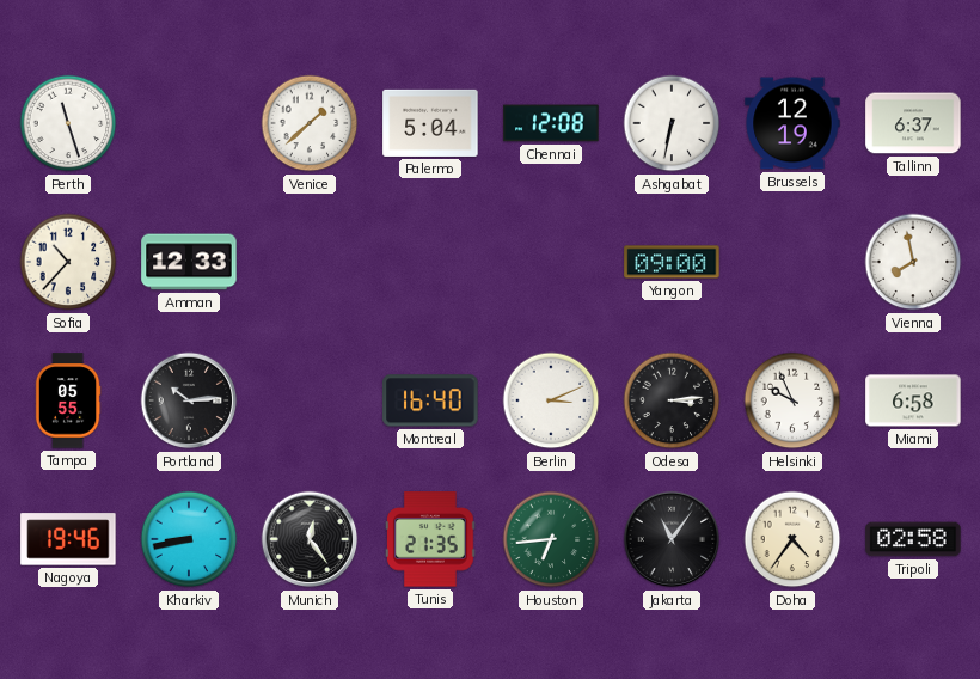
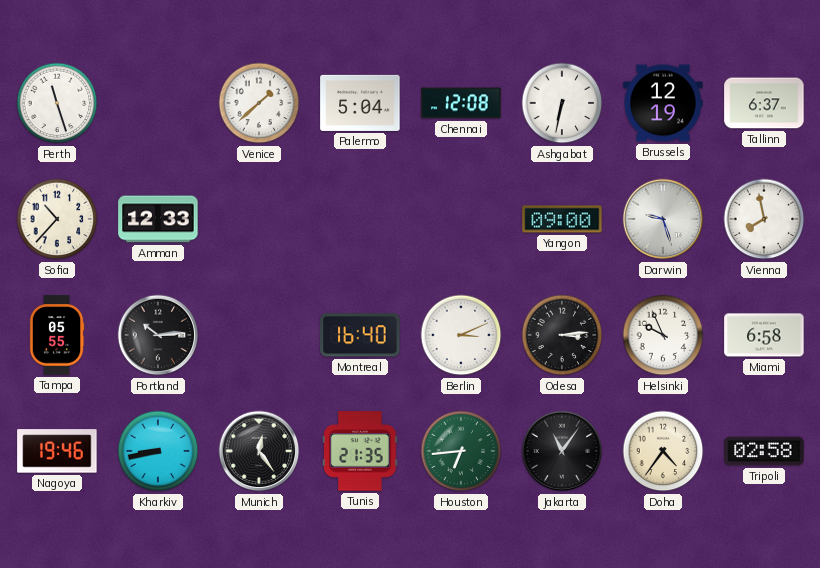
Darwin: none -> 9:27
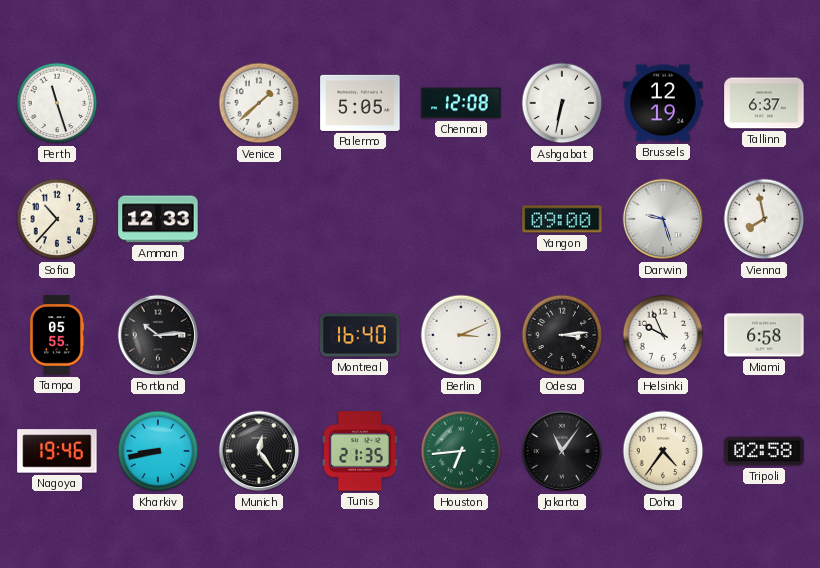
Palermo: 5:04 -> 5:05
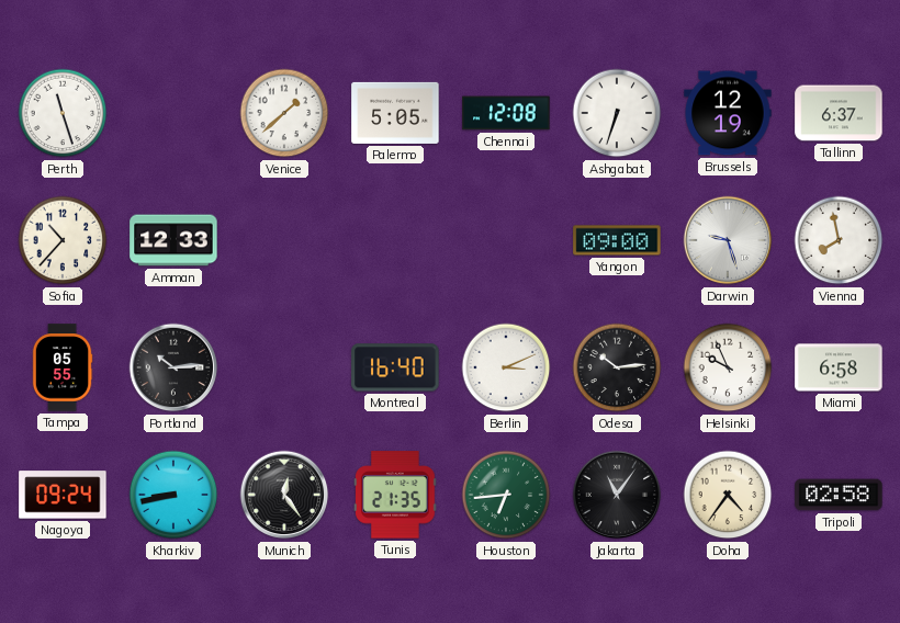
Ashgabat: 6:32 -> 6:33
Odesa: 3:14 -> 10:14
Nagoya: 19:46 -> 09:24
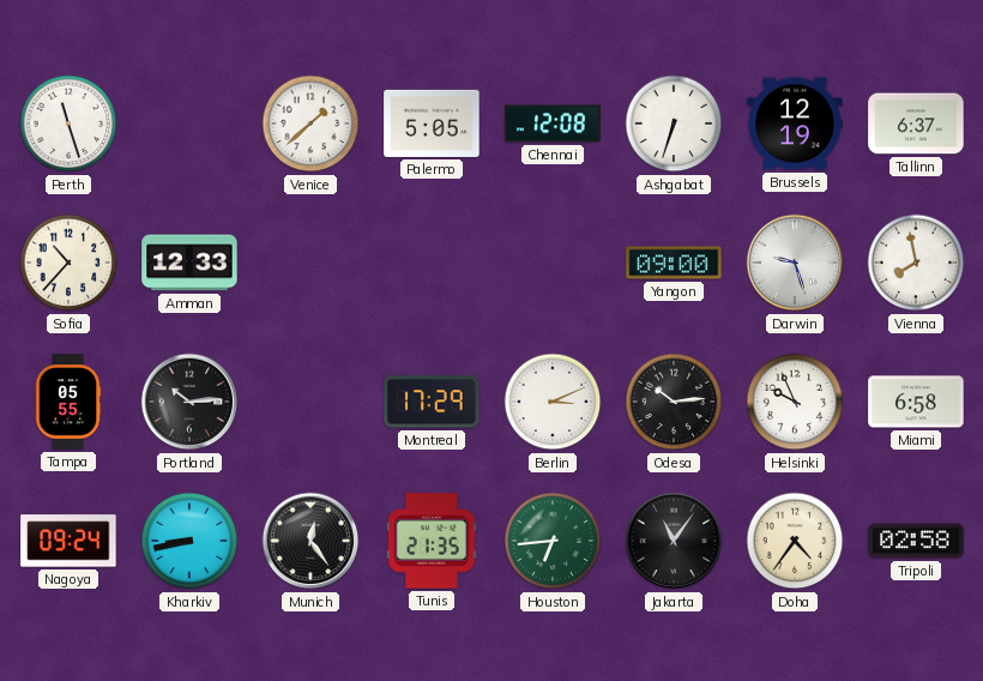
Montreal: 16:40 -> 17:29
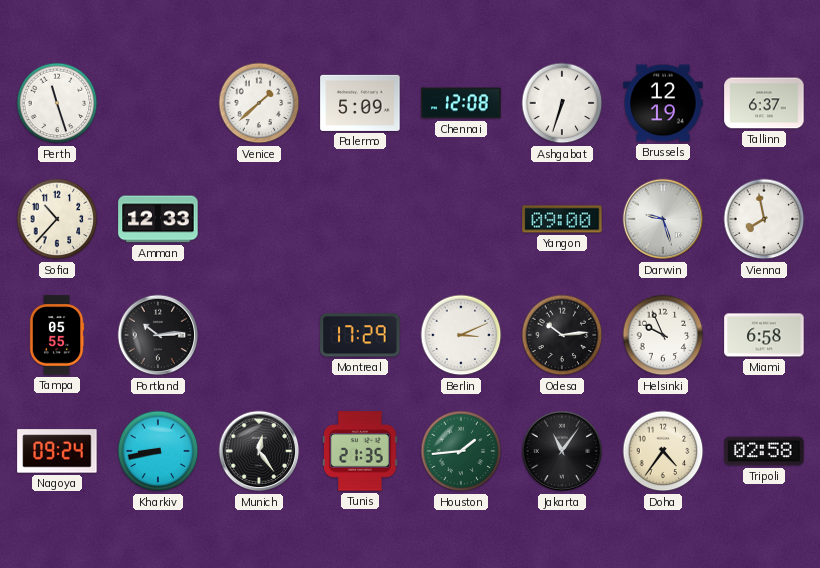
Palermo: 5:05 -> 5:09
Houston: 6:44 -> 1:44
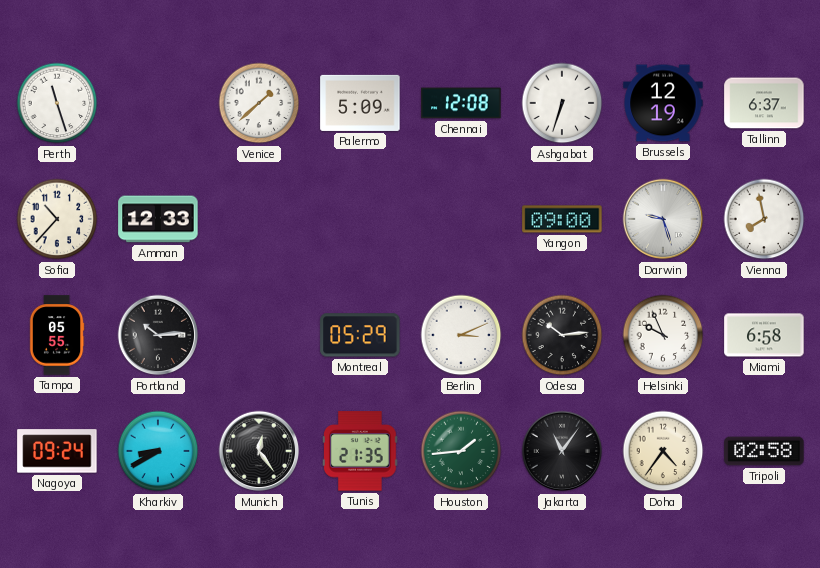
Montreal: 17:29 -> 05:29
Kharkiv: 8:43 -> 8:40
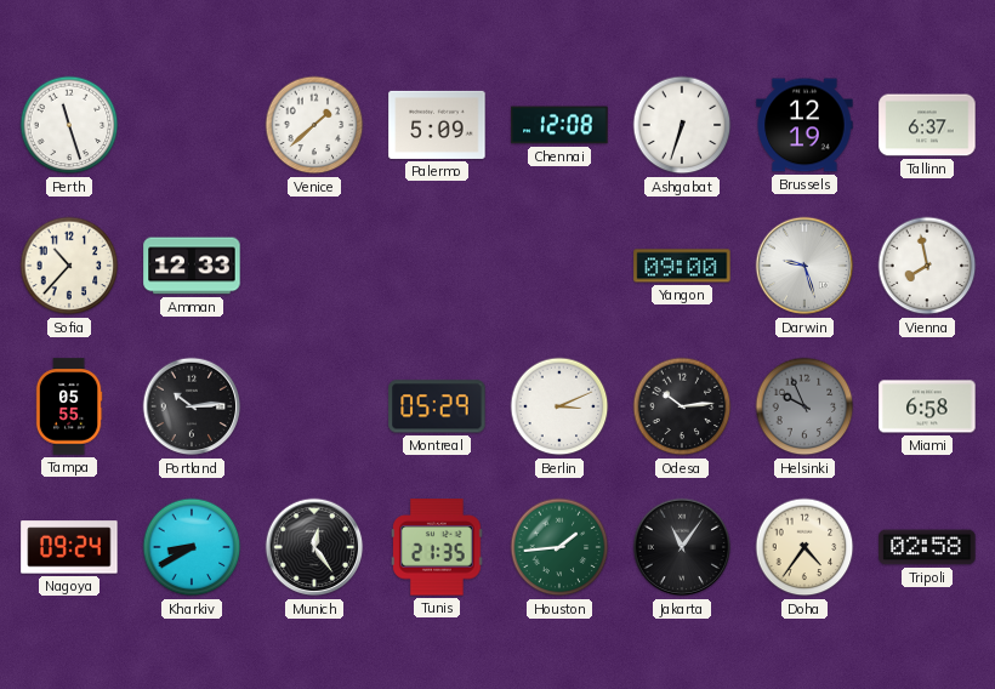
Helsinki dial: white -> grey
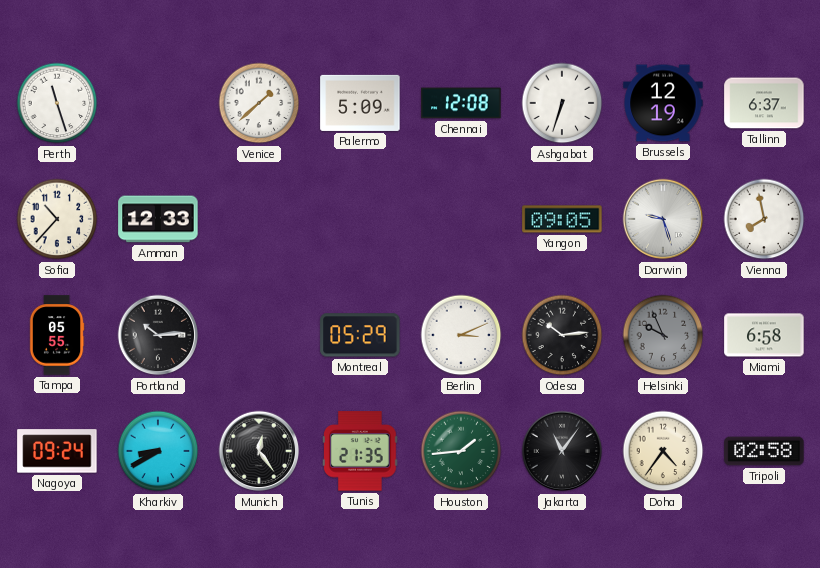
Yangon: 09:00 -> 09:05
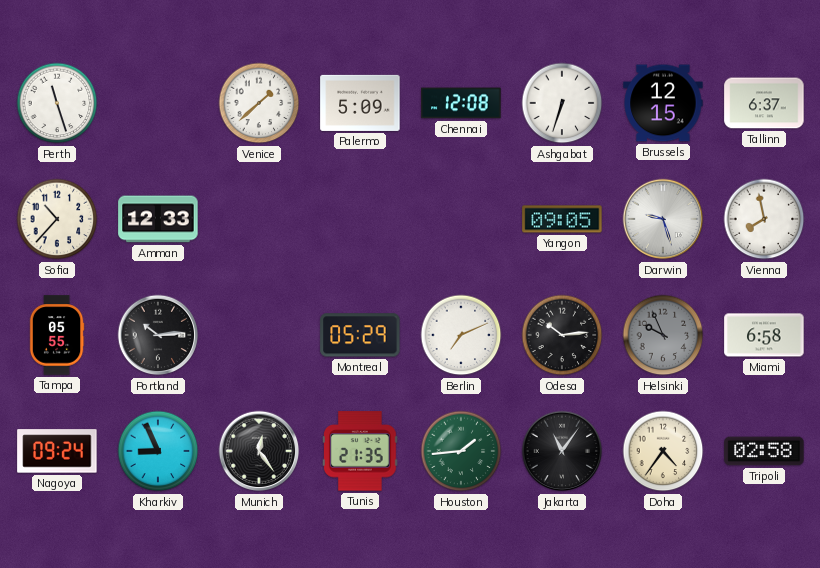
Brussels: 12:19 -> 12:15
Berlin: 3:11 -> 7:11
Kharkiv: 8:40 -> 8:56
